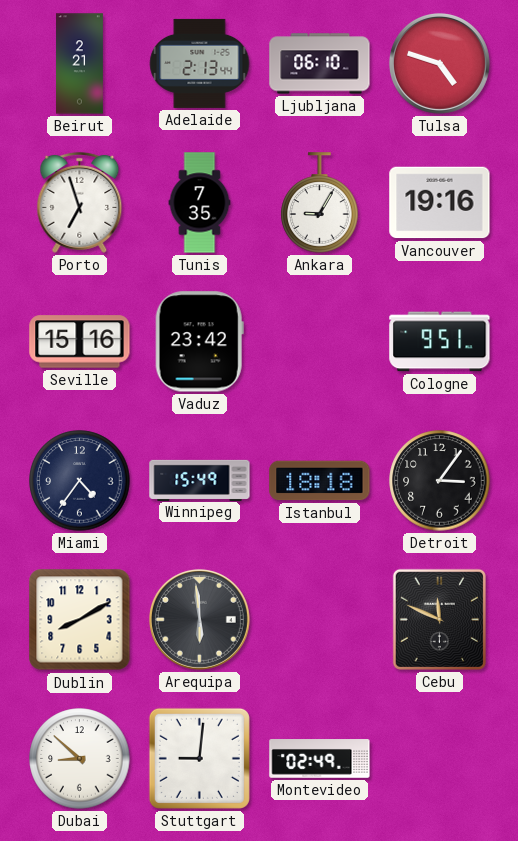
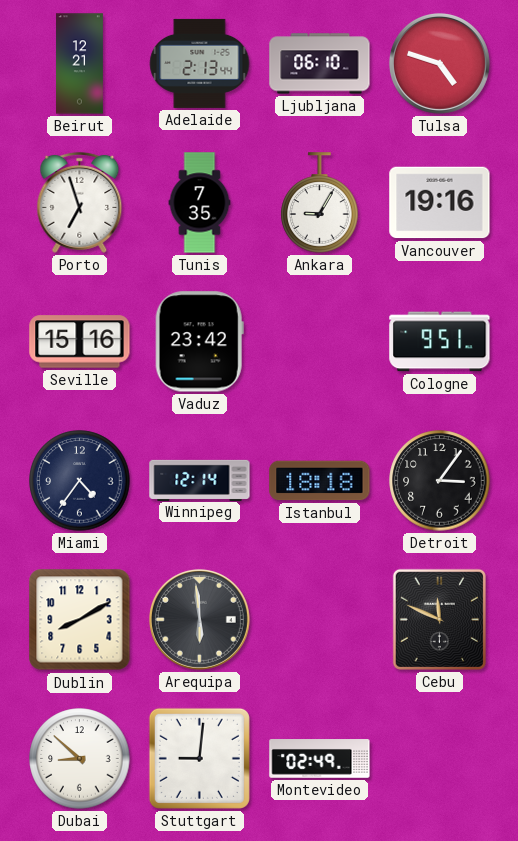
Beirut: 2:21 -> 12:21
Winnipeg: 15:49 -> 12:14
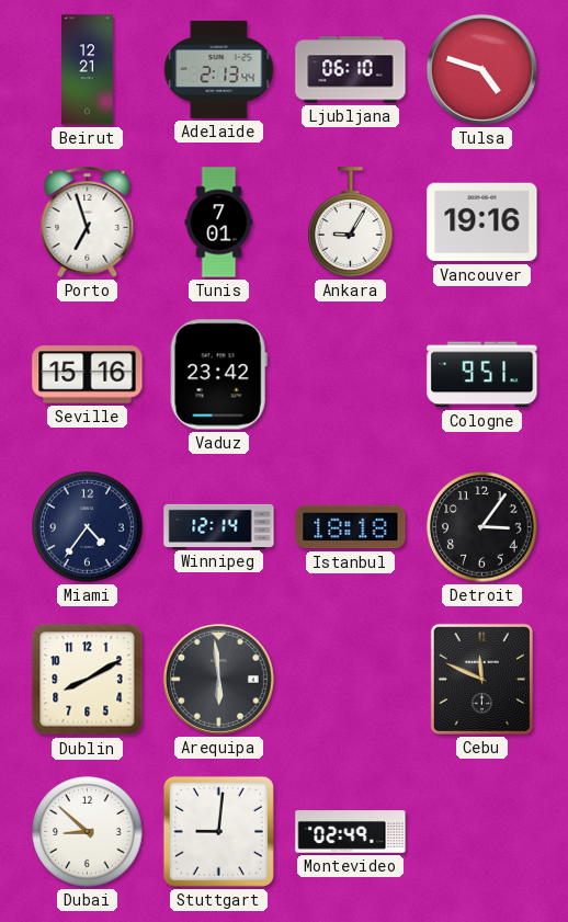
Tunis: 7:35 -> 7:01
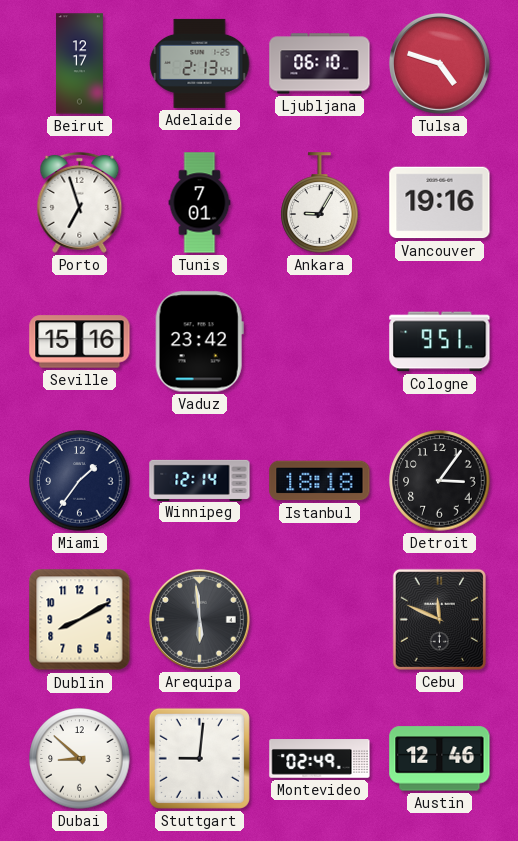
Beirut: 12:21 -> 12:17
Miami: 4:36 -> 1:36
Austin: none -> 12:46
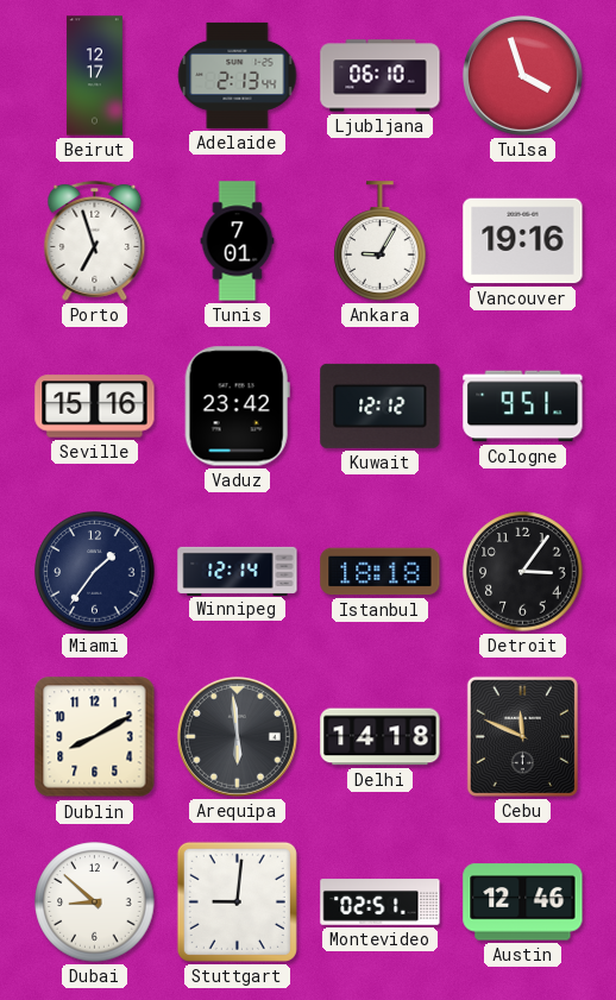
Tulsa: 4:48 -> 3:57
Kuwait: none -> 12:12
Delhi: none -> 14:18
Montevideo: 02:49 -> 02:51
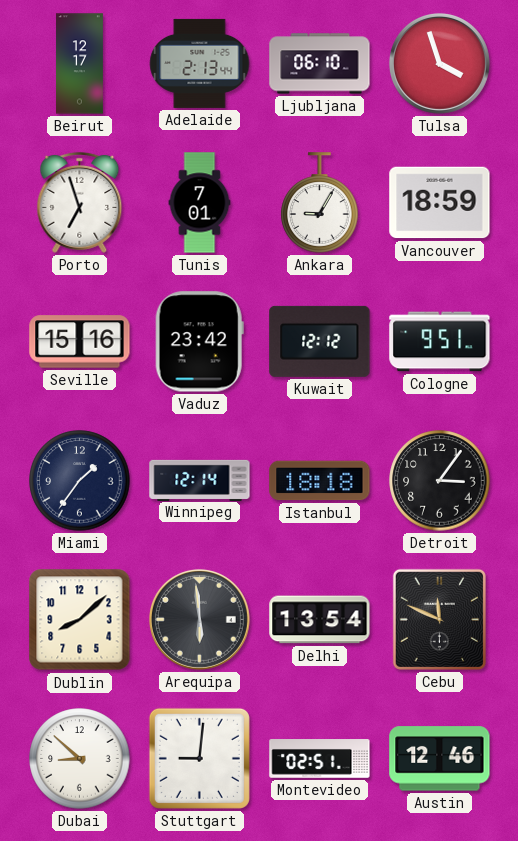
Vancouver: 19:16 -> 18:59
Dublin: 8:10 -> 8:08
Delhi: 14:18 -> 13:54
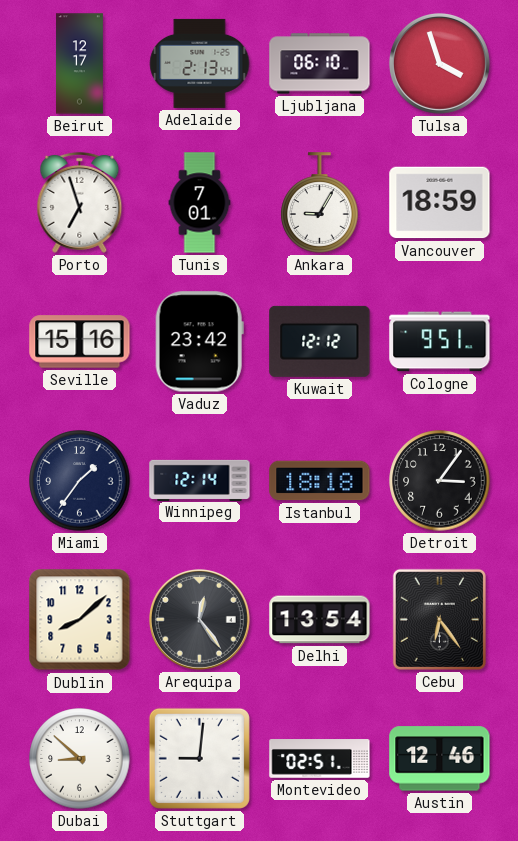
Arequipa: 5:59 -> 12:24
Cebu: 11:49 -> 6:24
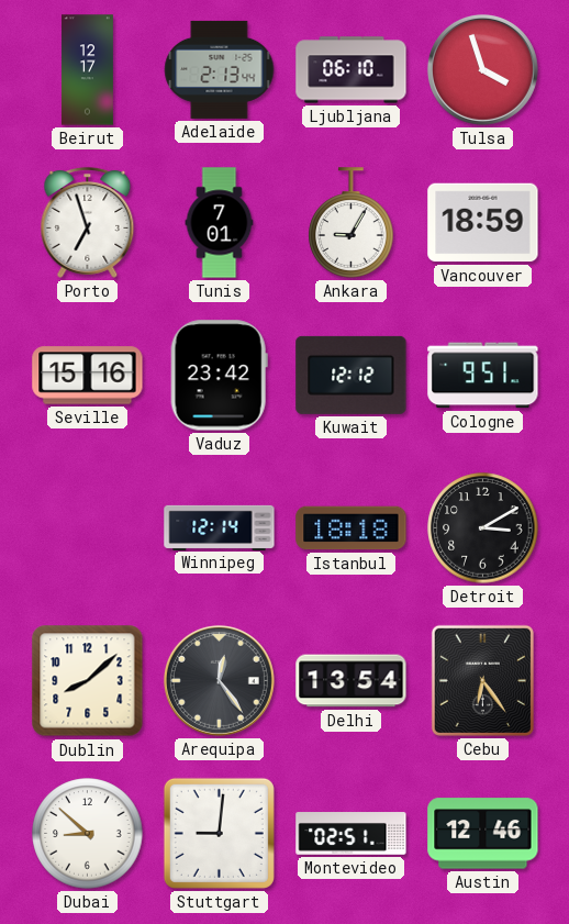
Miami: 1:36 -> none
Detroit: 3:06 -> 3:10
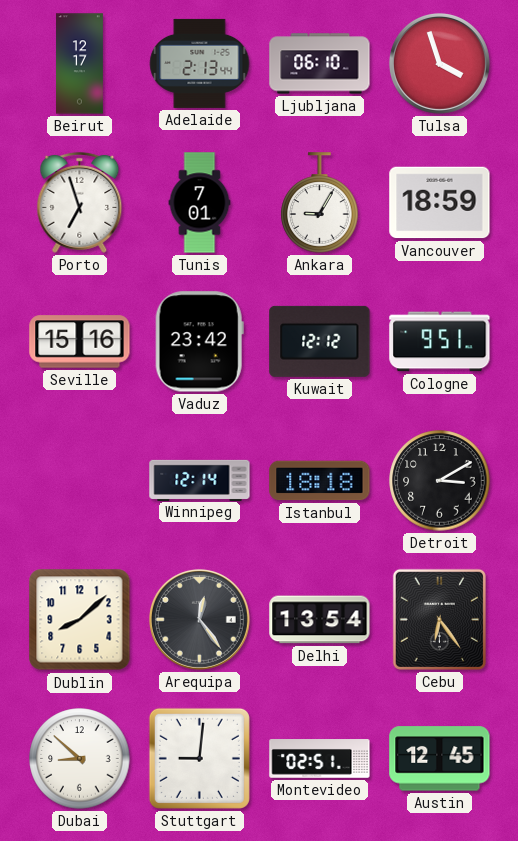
Austin: 12:46 -> 12:45
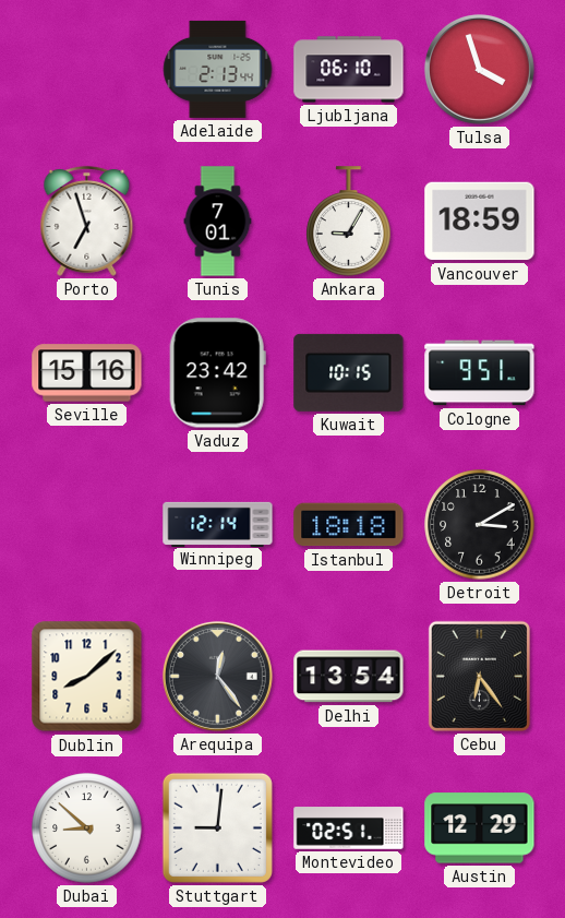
Beirut: 12:17 -> none
Kuwait: 12:12 -> 10:15
Austin: 12:45 -> 12:29
